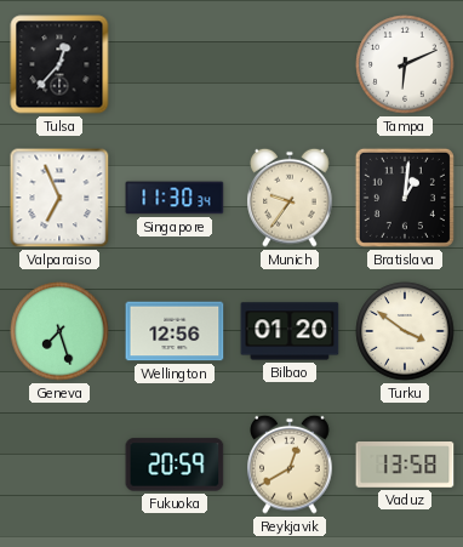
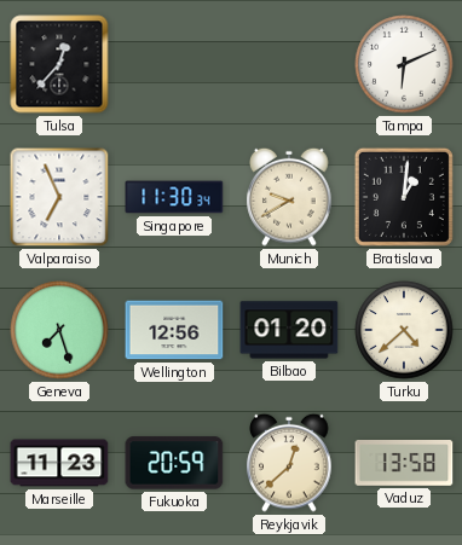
Munich: 9:36 -> 9:40
Turku: 3:51 -> 4:38
Marseille: none -> 11:23
Reykjavik: 12:40 -> 12:38
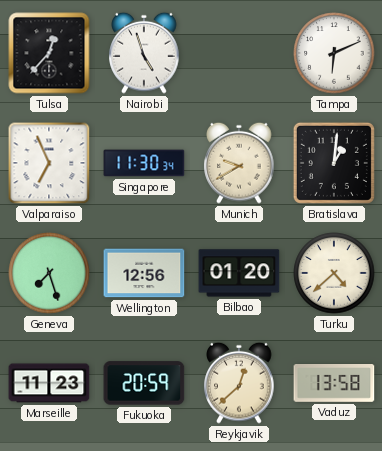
Nairobi: none -> 4:57
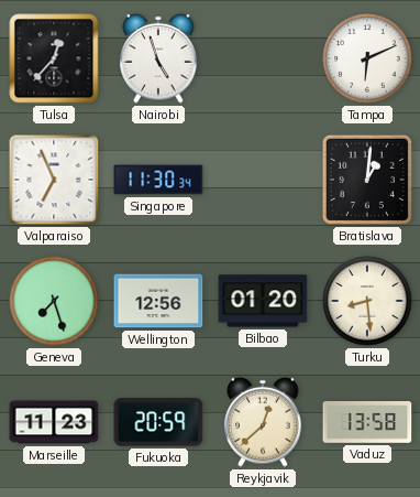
Munich: 9:40 -> none
Turku: 4:38 -> 8:29
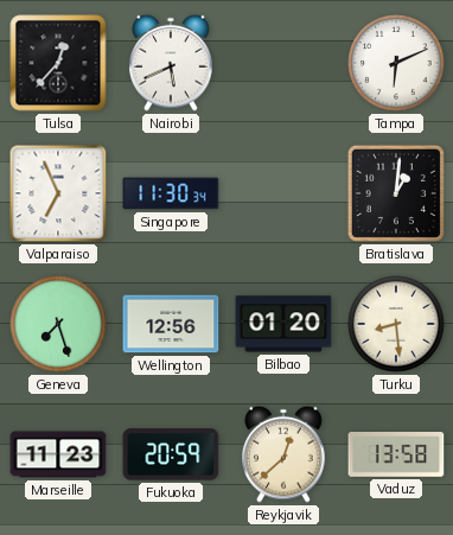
Nairobi: 4:57 -> 5:41
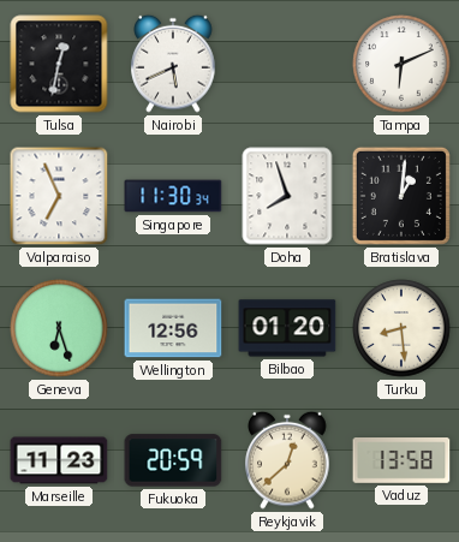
Tulsa: 12:37 -> 12:32
Doha: none -> 7:57
Geneva: 7:27 -> 6:27
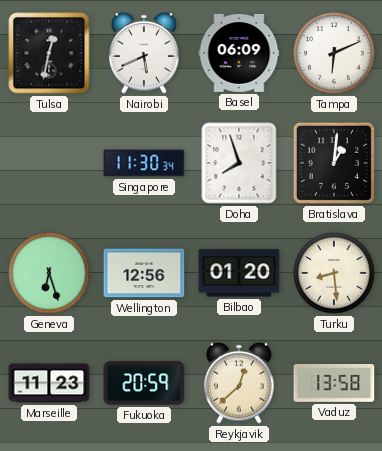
Basel: none -> 06:09
Valparaiso: 6:56 -> none
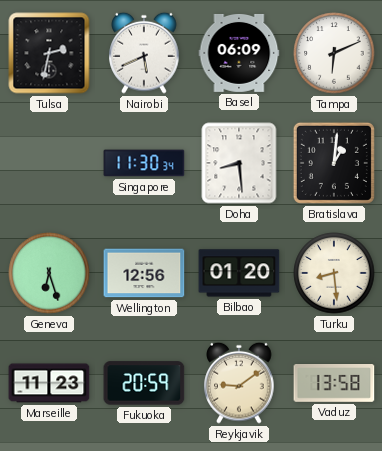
Tulsa: 12:32 -> 2:32
Doha: 7:57 -> 8:29
Reykjavik: 12:38 -> 9:09
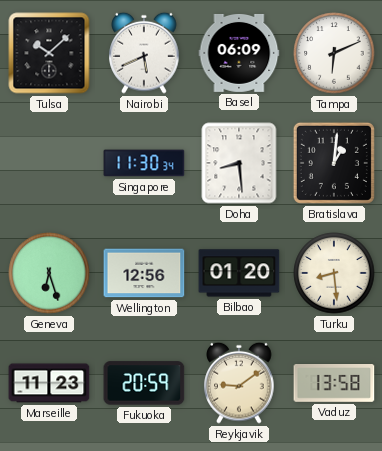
Tulsa: 2:32 -> 10:08
